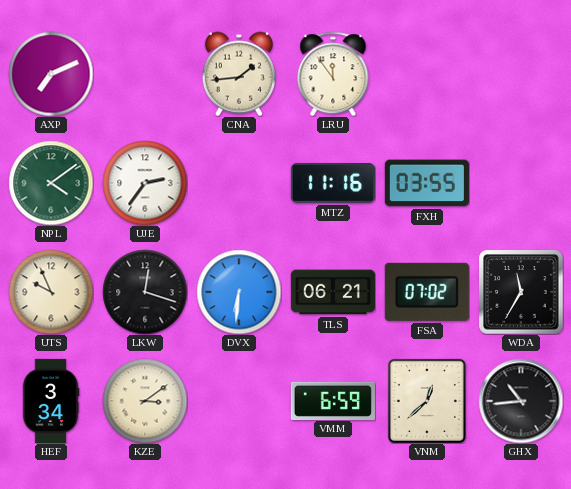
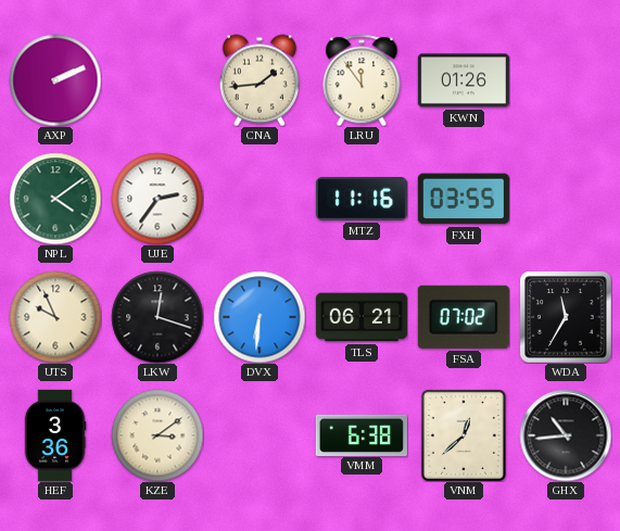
AXP: 7:11 -> 2:11
KWN: none -> 01:26
HEF: 3:34 -> 3:36
VMM: 6:59 -> 6:38
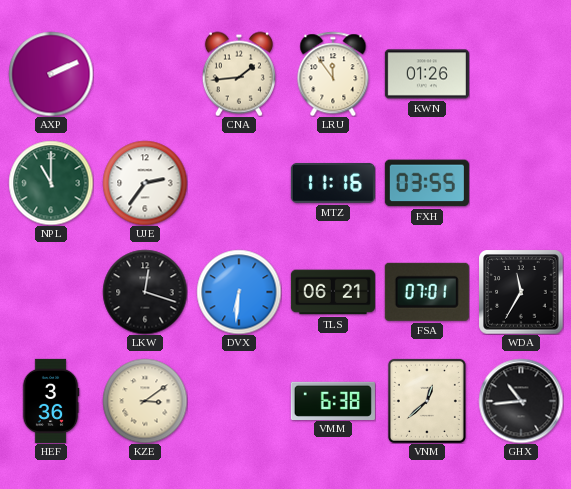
NPL: 4:09 -> 11:00
UTS: 9:56 -> none
FSA: 07:02 -> 07:01
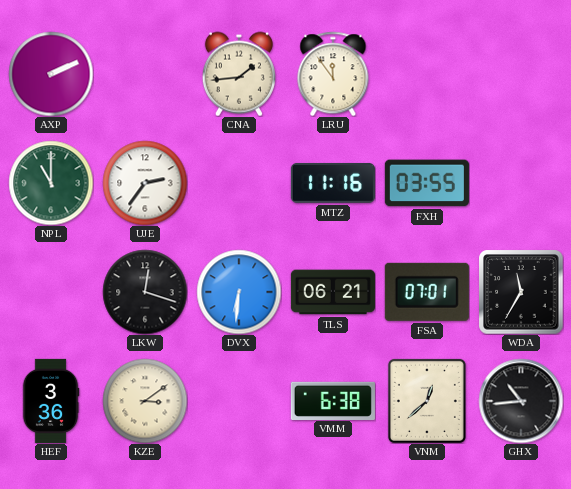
KWN: 01:26 -> none
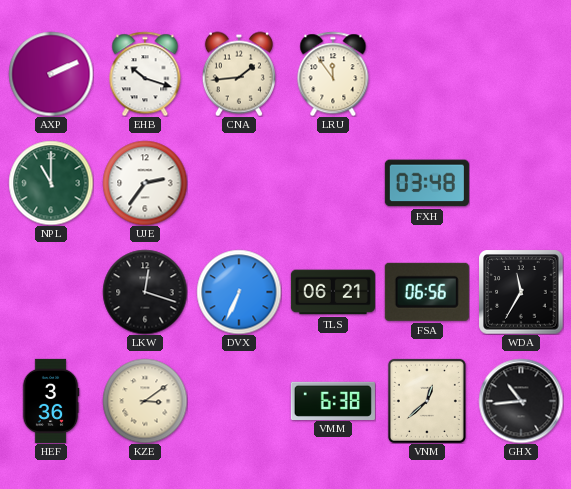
EHB: none -> 10:18
MTZ: 11:16 -> none
FXH: 03:55 -> 03:48
DVX: 6:31 -> 6:34
FSA: 07:01 -> 06:56
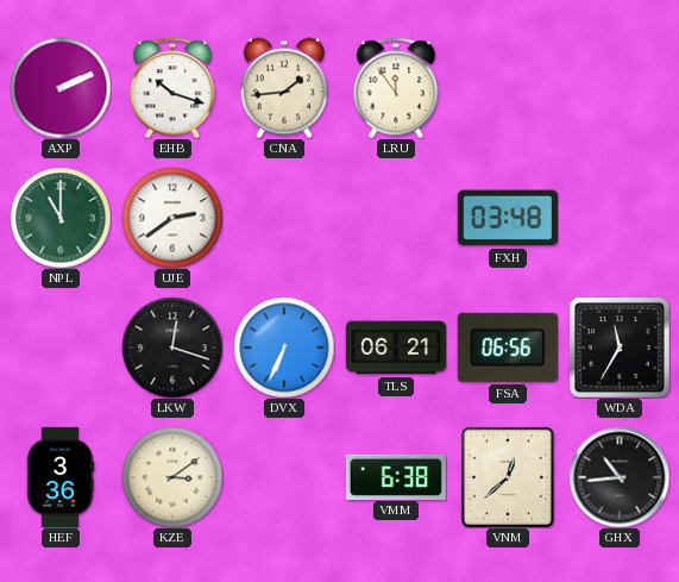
UJE: 2:36 -> 2:39
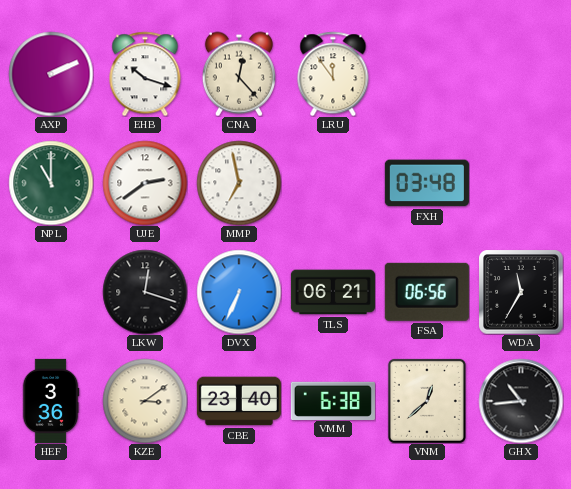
CNA: 1:44 -> 12:23
MMP: none -> 6:58
CBE: none -> 23:40
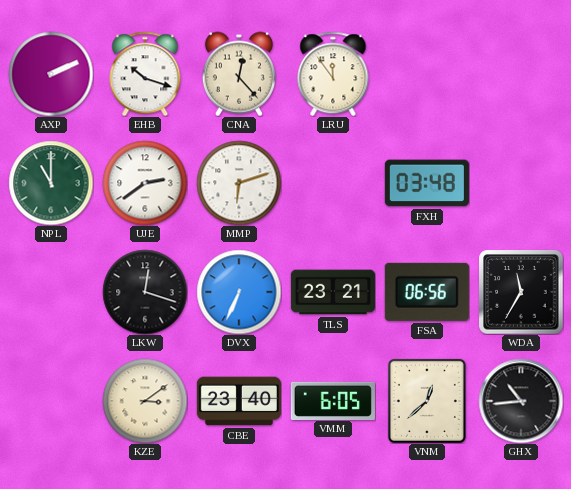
MMP: 6:58 -> 6:12
TLS: 06:21 -> 23:21
HEF: 3:36 -> none
VMM: 6:38 -> 6:05
